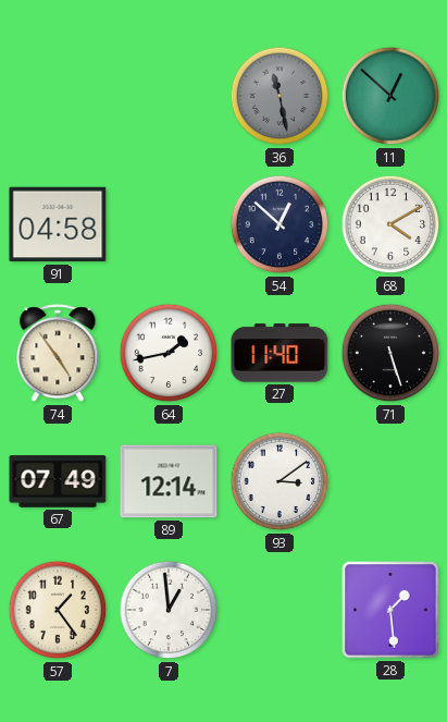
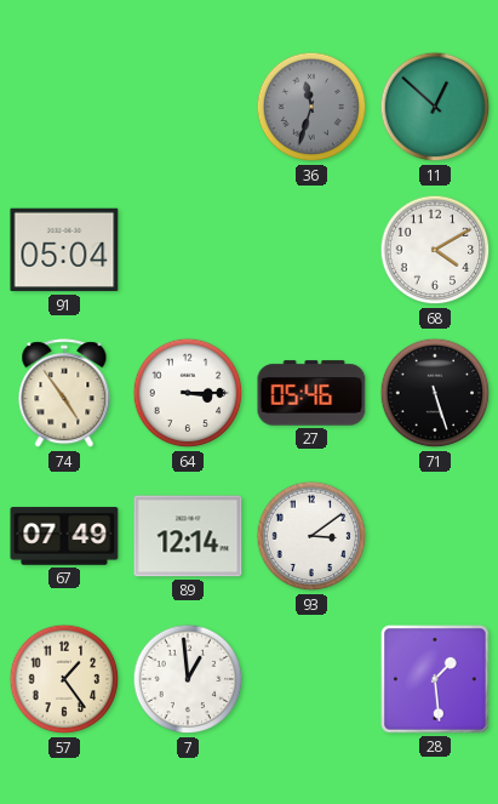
36: 11:28 -> 11:33
91: 04:58 -> 05:04
54: 12:52 -> none
64: 1:43 -> 3:15
27: 11:40 -> 05:46
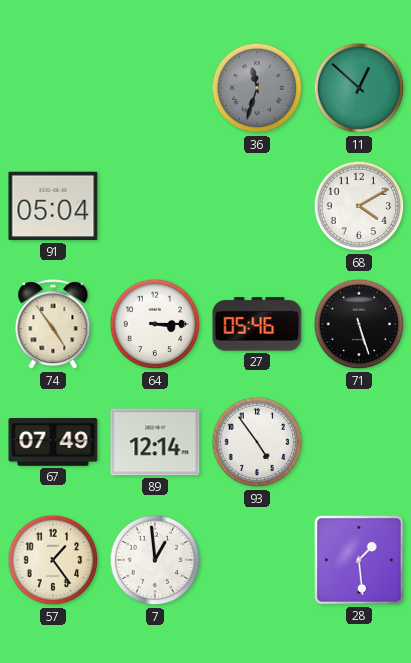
93: 3:09 -> 4:54
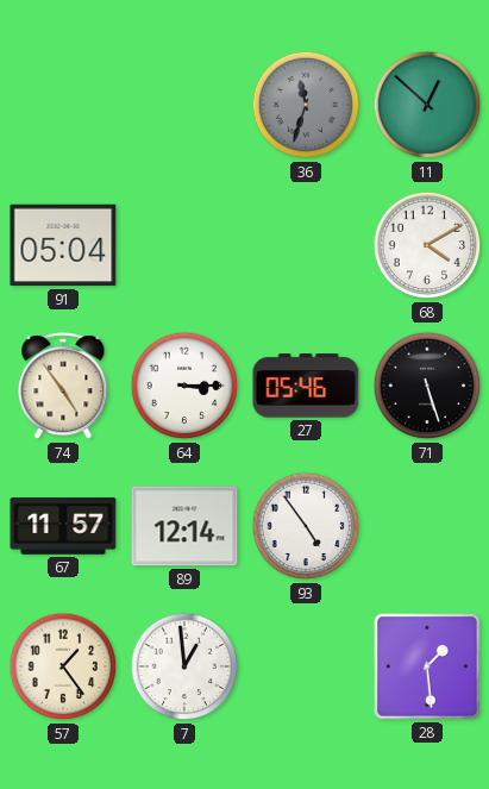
67: 07:49 -> 11:57
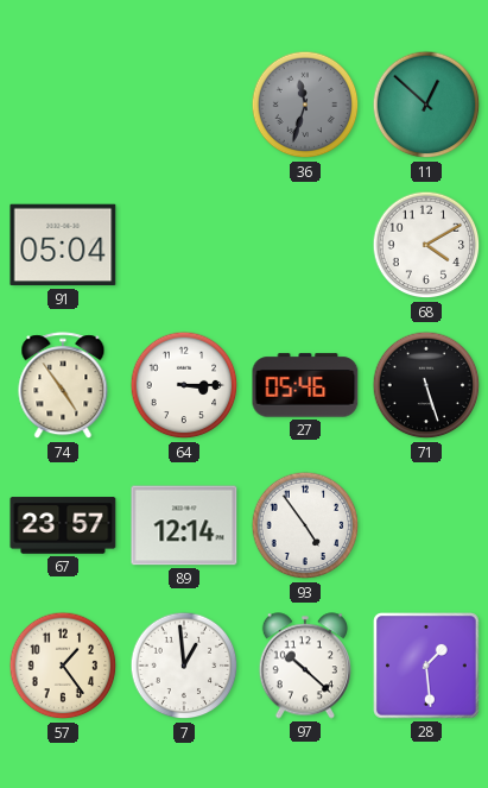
67: 11:57 -> 23:57
97: none -> 10:22
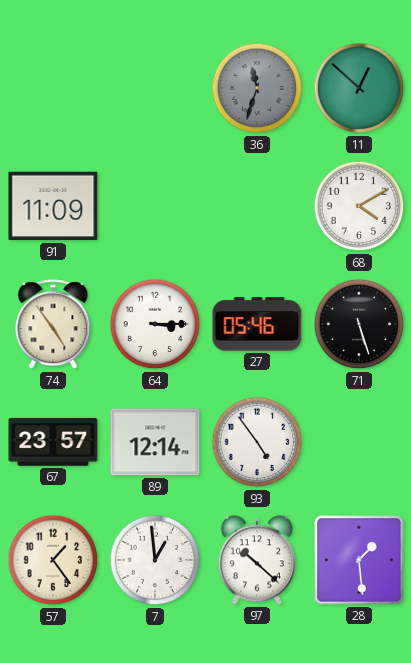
91: 05:04 -> 11:09
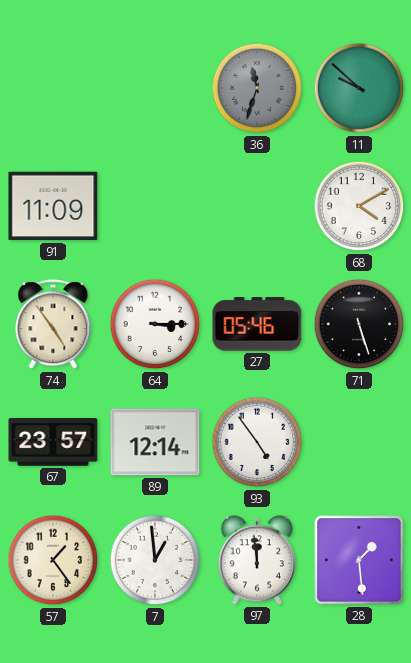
11: 12:52 -> 9:52
97: 10:22 -> 11:59
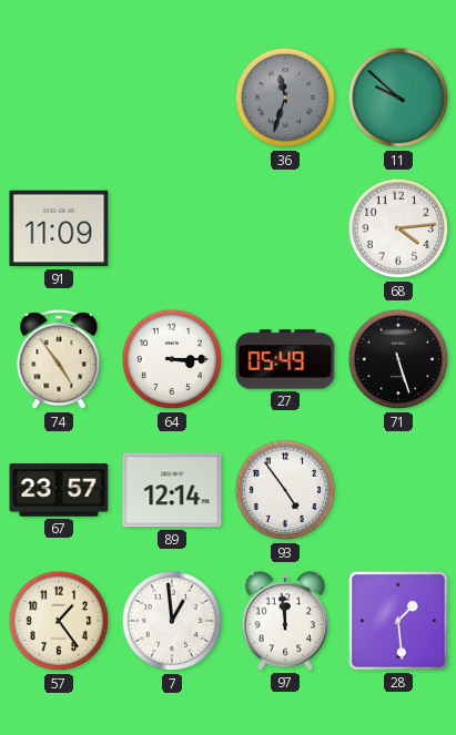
68: 4:10 -> 4:14
27: 05:46 -> 05:49
